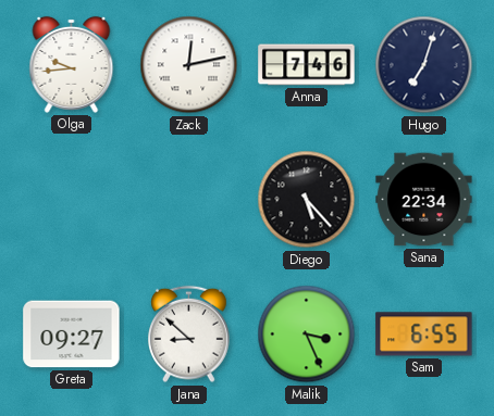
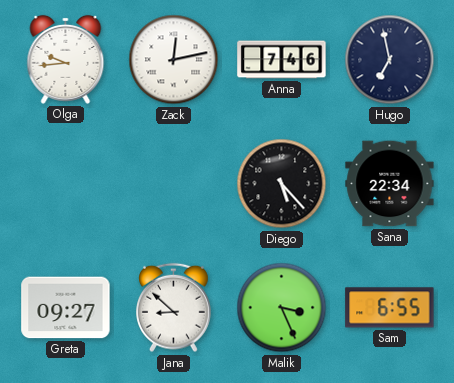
Hugo: 7:03 -> 6:58
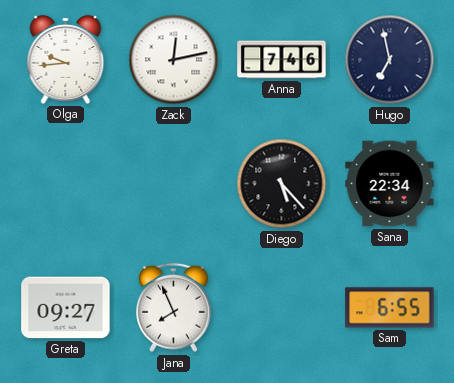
Jana: 8:52 -> 7:56
Malik: 3:26 -> none
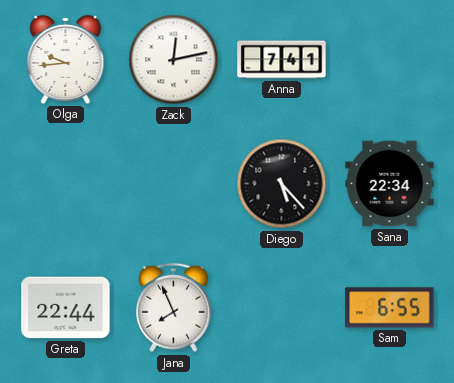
Anna: 7:46 -> 7:41
Hugo: 6:58 -> none
Greta: 09:27 -> 22:44
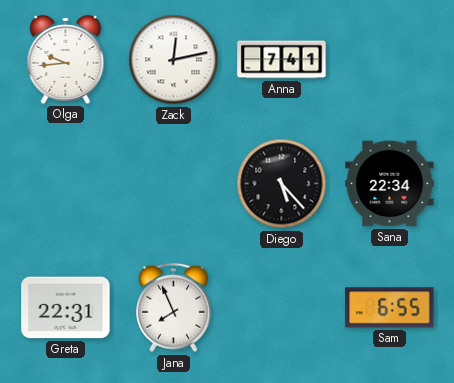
Greta: 22:44 -> 22:31
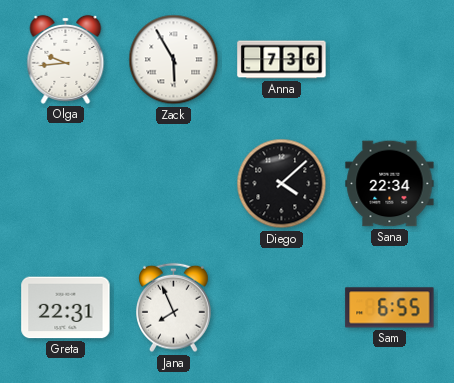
Zack: 12:13 -> 5:55
Anna: 7:41 -> 7:36
Diego: 5:23 -> 4:08
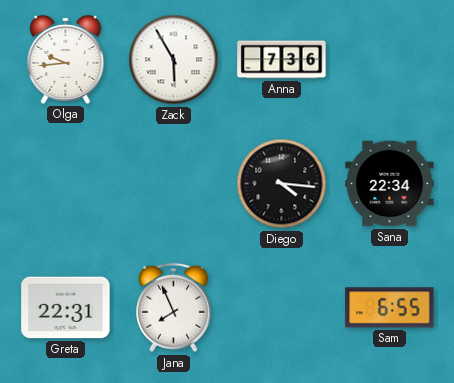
Diego: 4:08 -> 4:16
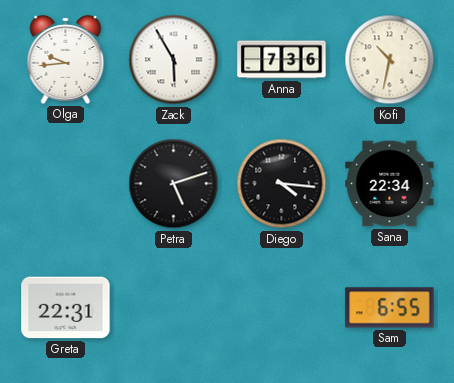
Kofi: none -> 10:32
Petra: none -> 5:12
Jana: 7:56 -> none
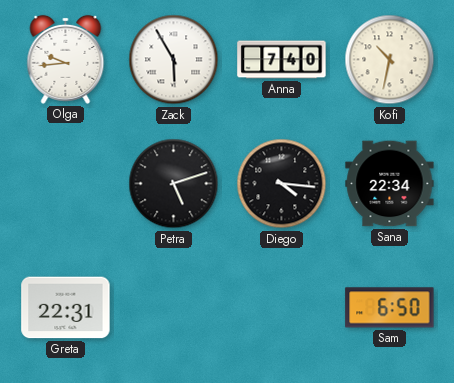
Anna: 7:36 -> 7:40
Sam: 6:55 -> 6:50
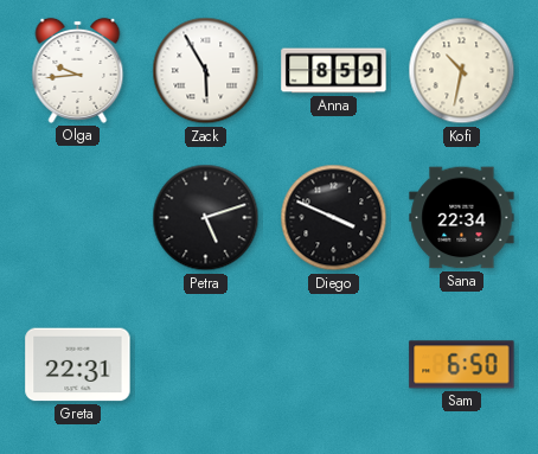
Anna: 7:40 -> 8:59
Diego: 4:16 -> 3:49
